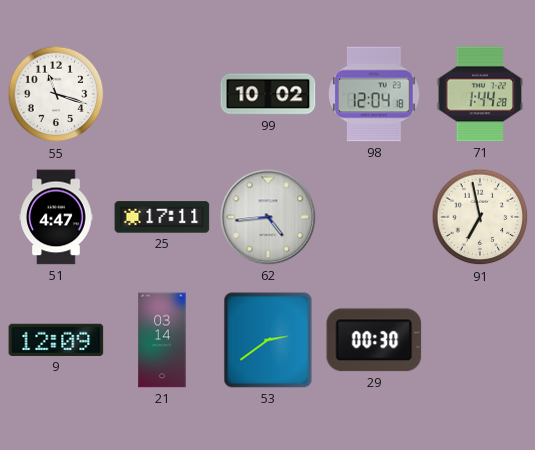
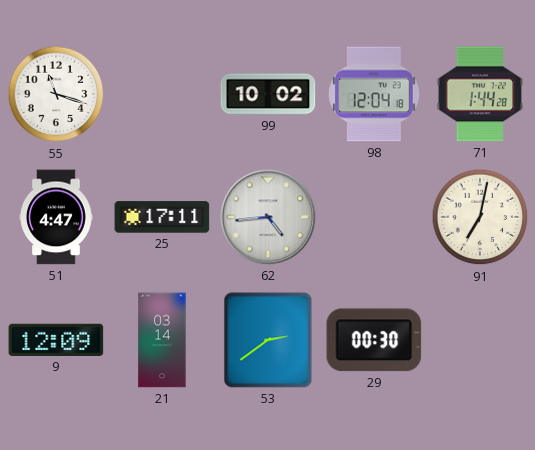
91: 6:58 -> 7:02
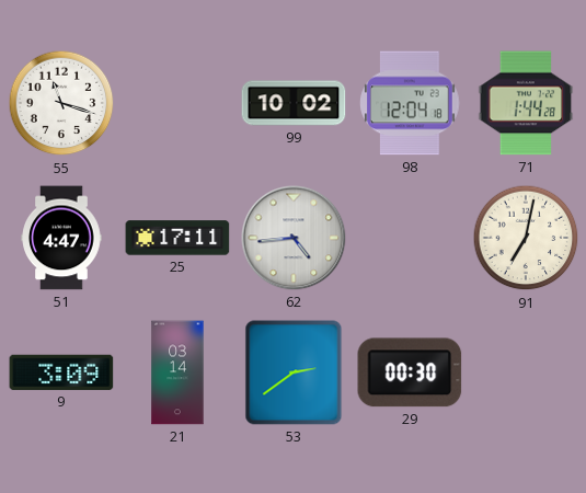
9: 12:09 -> 3:09
